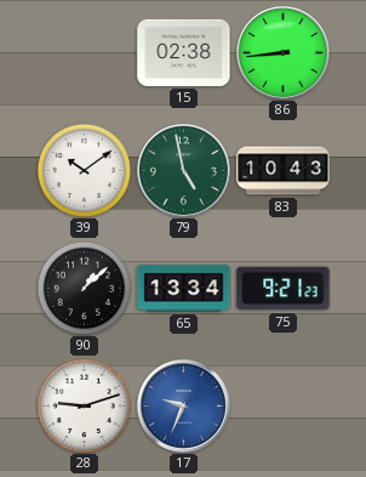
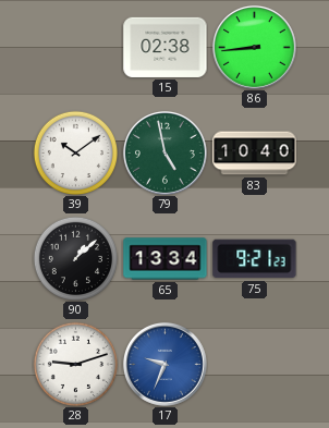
83: 10:43 -> 10:40
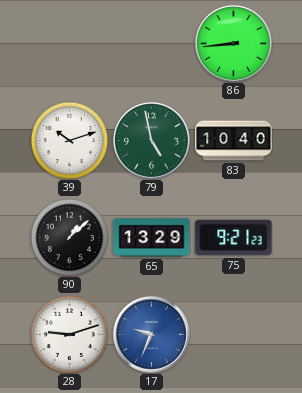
15: 02:38 -> none
39: 10:09 -> 10:12
65: 13:34 -> 13:29
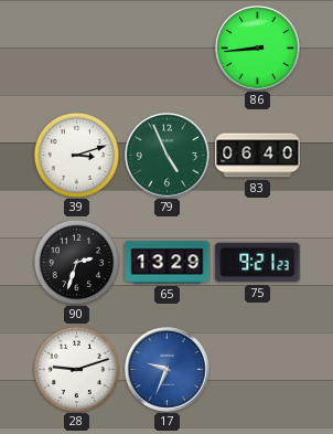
39: 10:12 -> 3:12
79: 4:58 -> 4:56
83: 10:40 -> 06:40
90: 1:08 -> 2:33
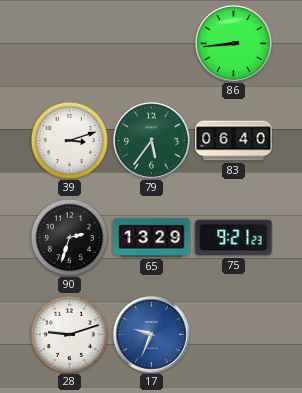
79: 4:56 -> 5:36
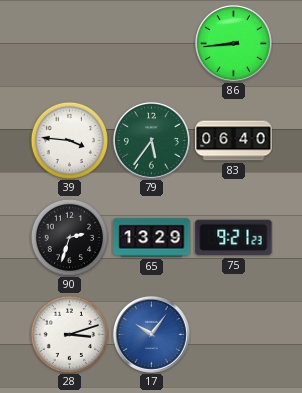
39: 3:12 -> 3:46
28: 9:12 -> 3:12
17: 9:34 -> 10:06
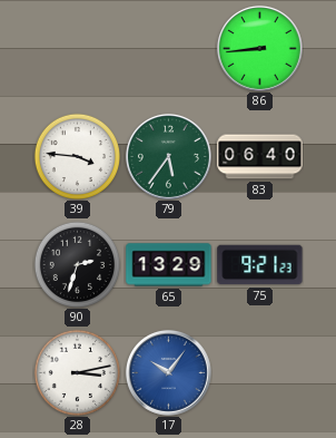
28: 3:12 -> 3:13
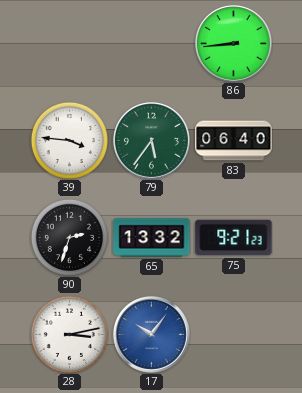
65: 13:29 -> 13:32
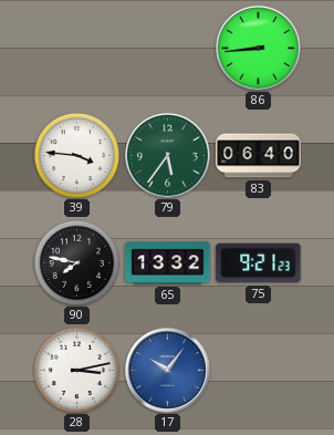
90: 2:33 -> 7:47
